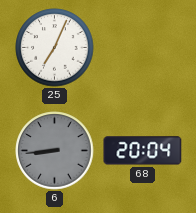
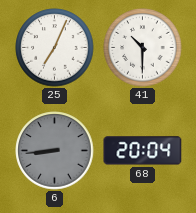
41: none -> 10:30
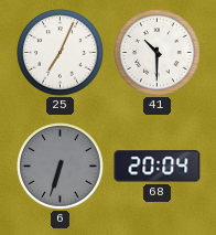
6: 8:44 -> 6:33
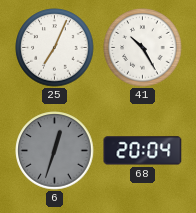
41: 10:30 -> 10:25
6: 6:33 -> 12:33
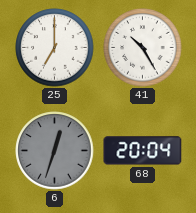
25: 7:04 -> 7:00
